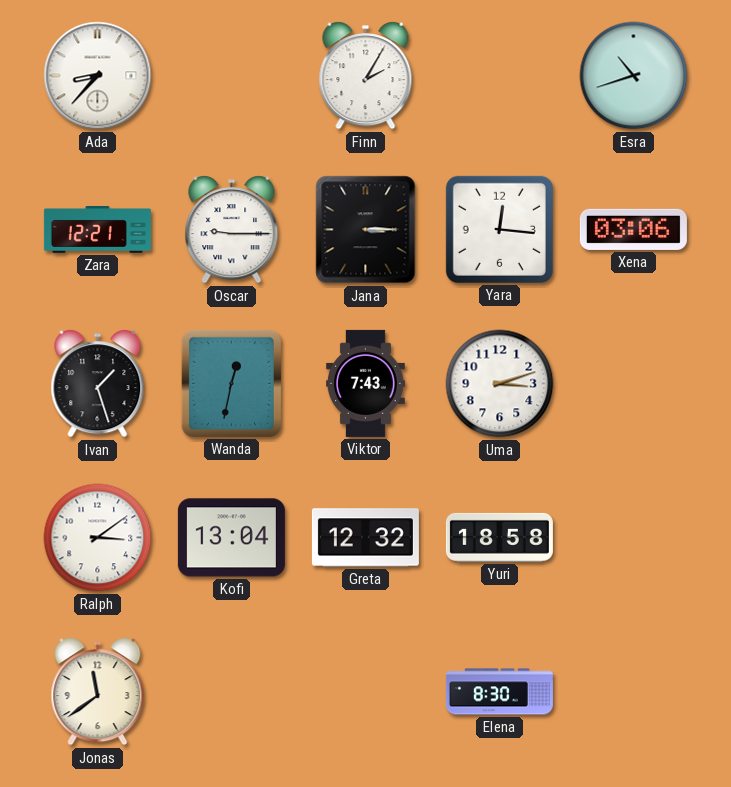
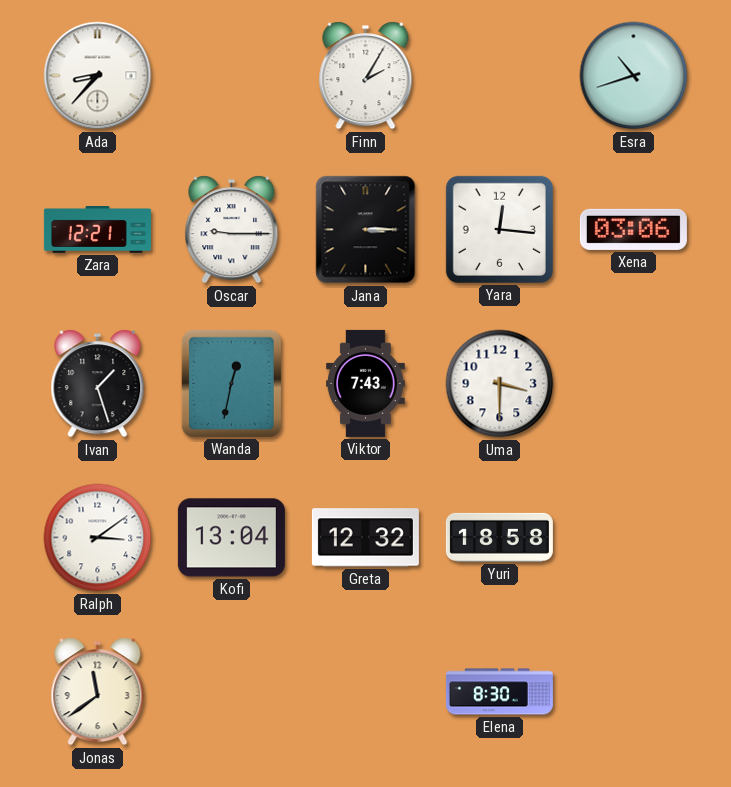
Uma: 3:12 -> 3:30
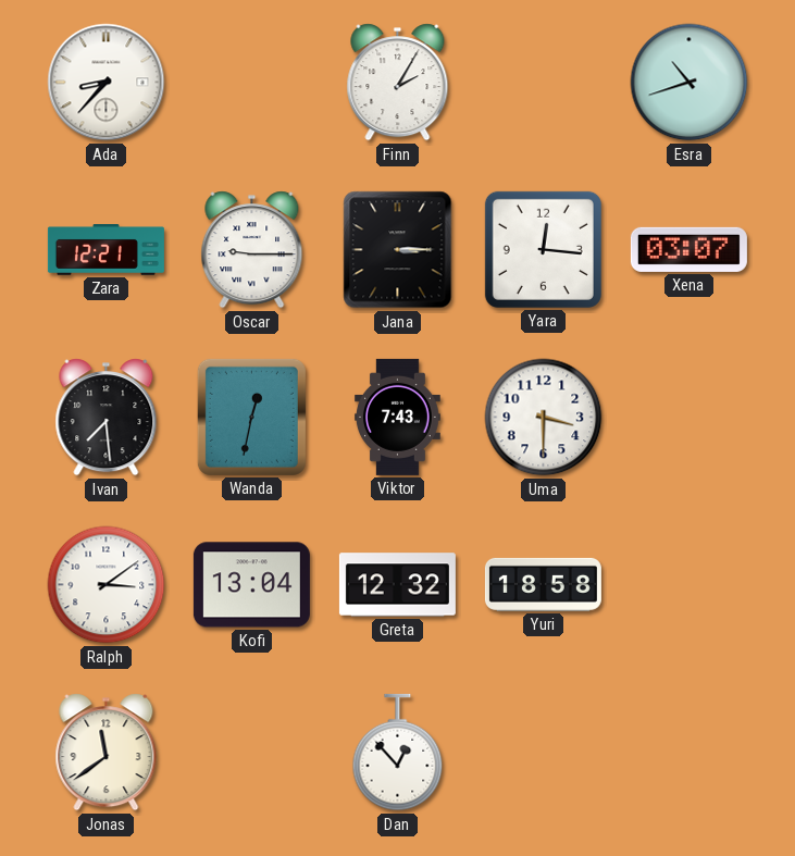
Xena: 03:06 -> 03:07
Ivan: 1:27 -> 7:29
Dan: none -> 12:53
Elena: 8:30 -> none
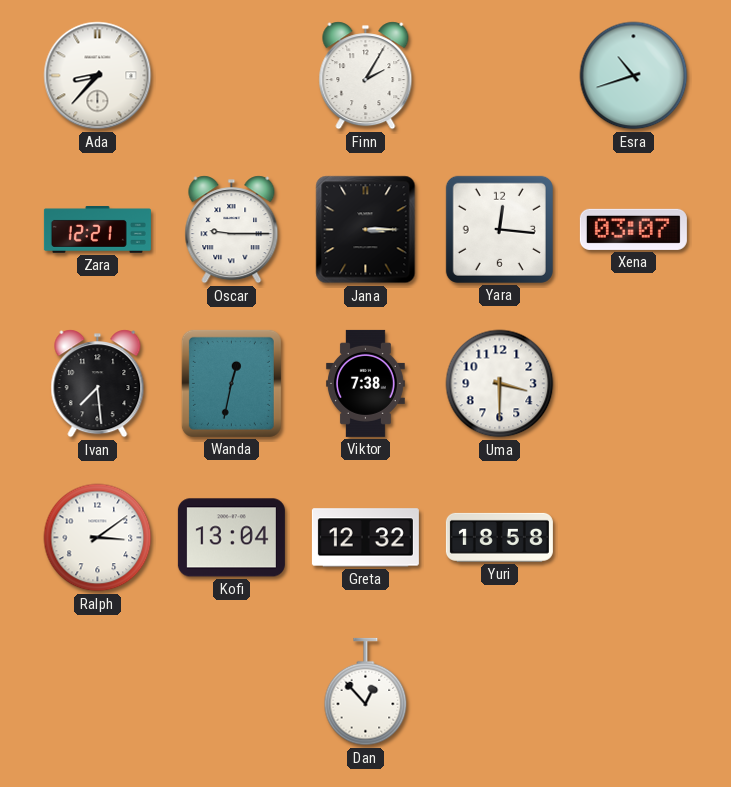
Viktor: 7:43 -> 7:38
Jonas: 11:39 -> none
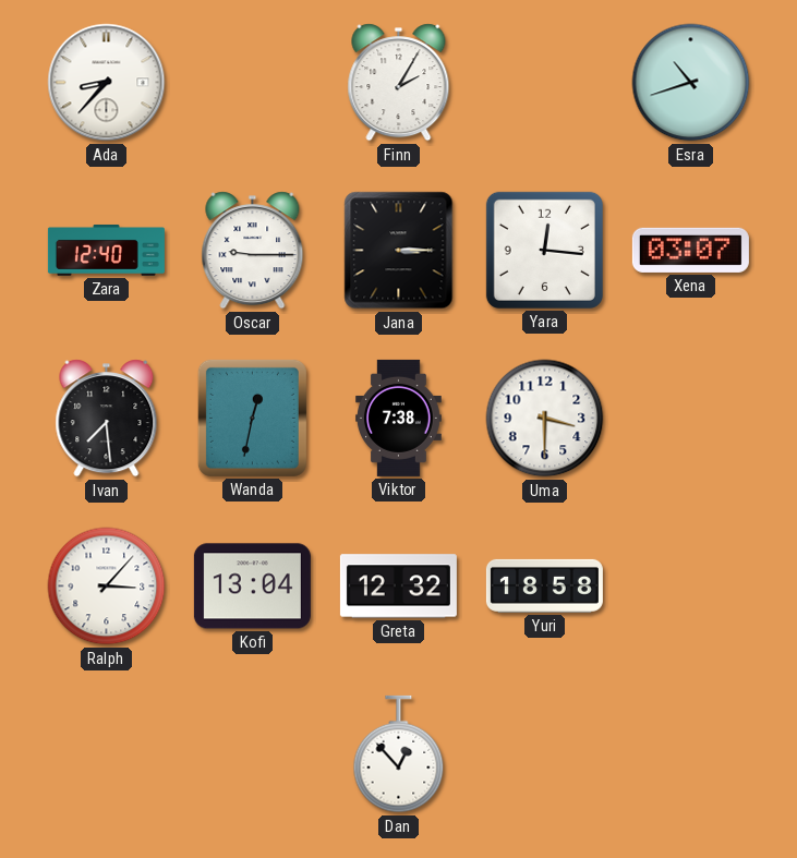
Zara: 12:21 -> 12:40
Ralph: 3:09 -> 3:07
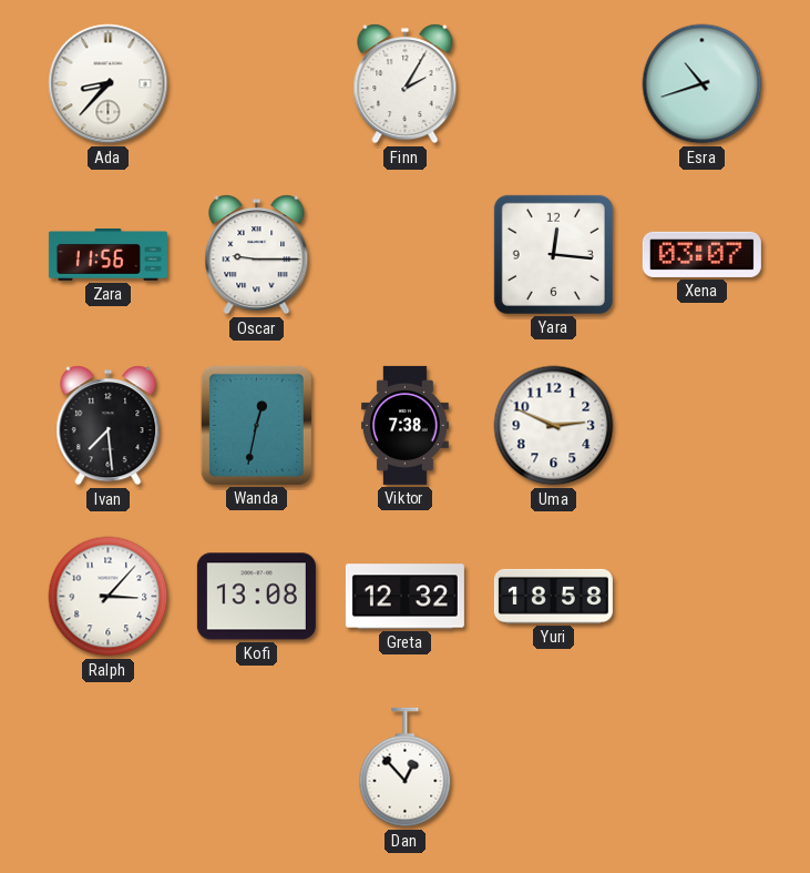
Zara: 12:40 -> 11:56
Jana: 3:15 -> none
Uma: 3:30 -> 2:49
Kofi: 13:04 -> 13:08
